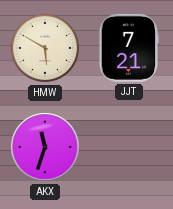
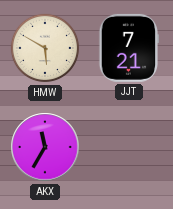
AKX: 11:33 -> 11:35
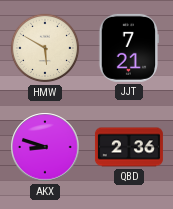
AKX: 11:35 -> 8:48
QBD: none -> 2:36
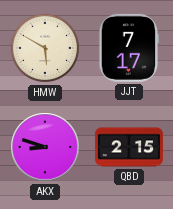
JJT: 7:21 -> 7:17
QBD: 2:36 -> 2:15
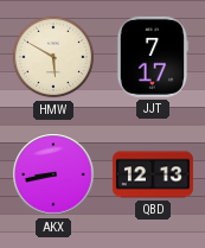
AKX: 8:48 -> 8:43
QBD: 2:15 -> 12:13
